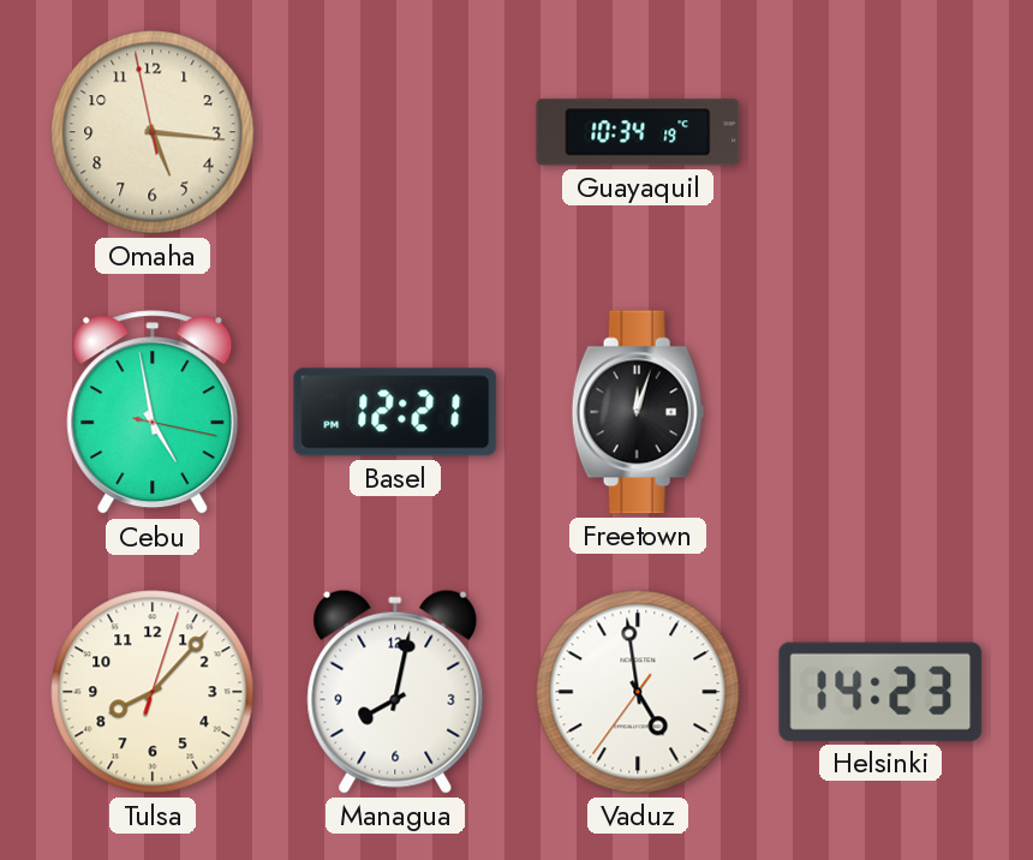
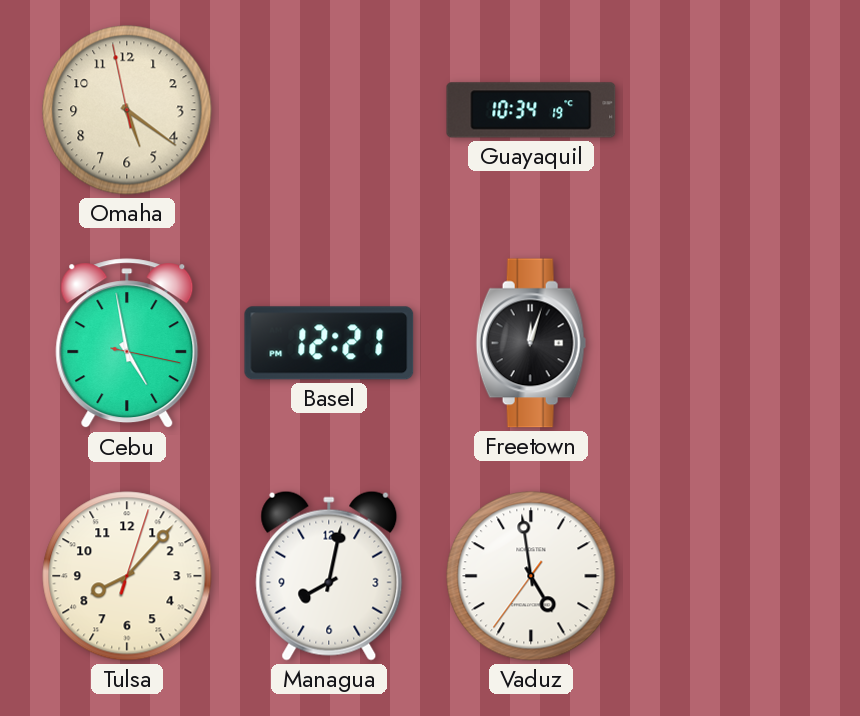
Omaha: 5:15 -> 5:20
Helsinki: 14:23 -> none
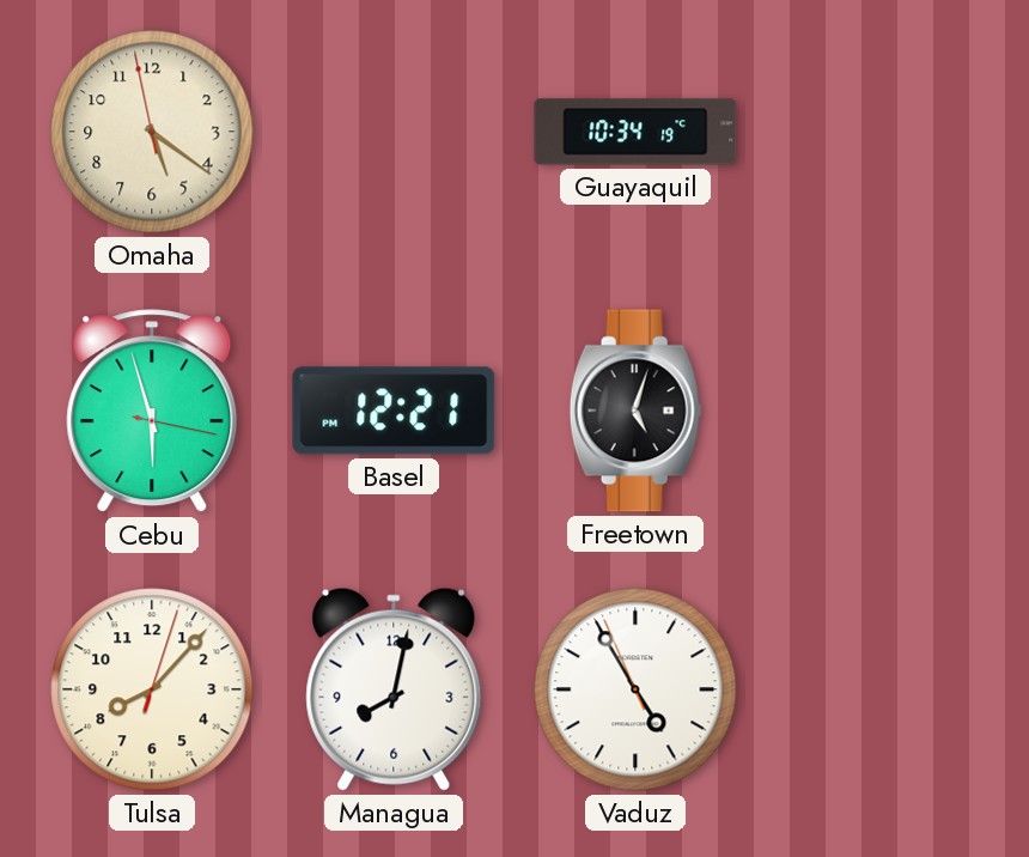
Cebu: 4:58 -> 5:57
Freetown: 12:03 -> 5:03
Vaduz: 4:58 -> 4:54
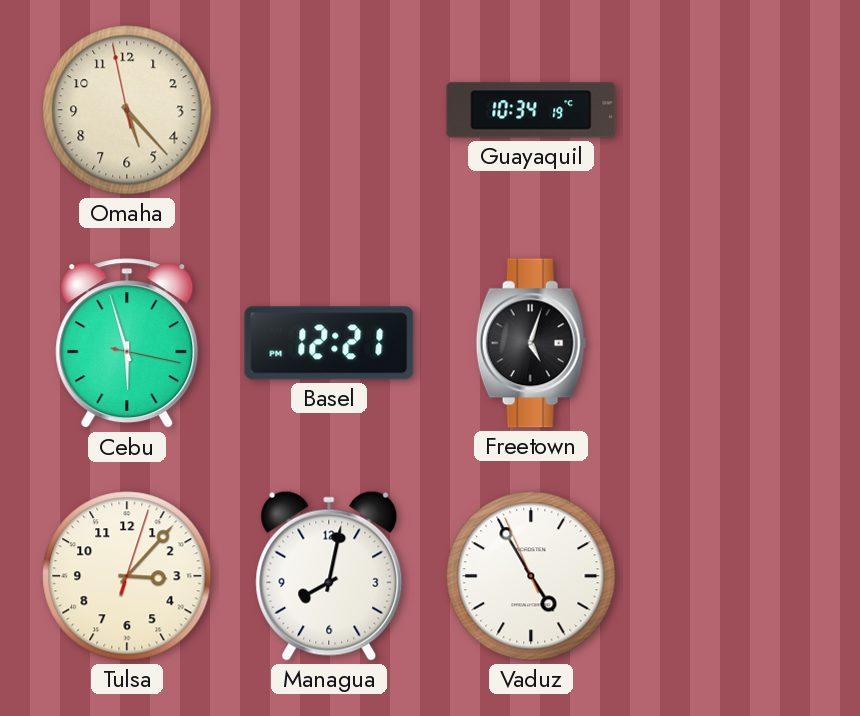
Omaha: 5:20 -> 5:22
Tulsa: 8:07 -> 3:07
